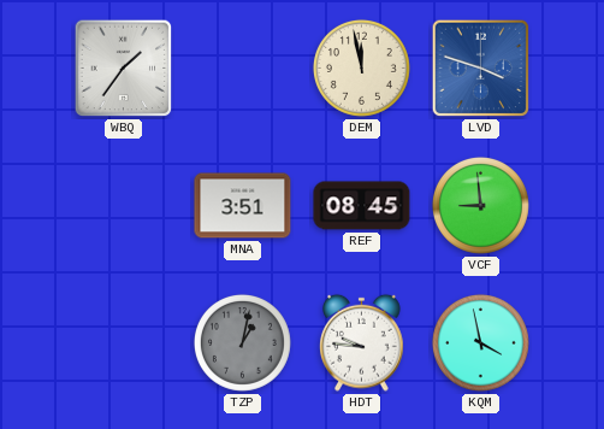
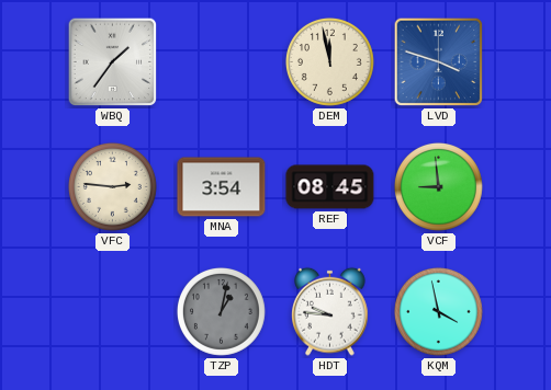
VFC: none -> 2:46
MNA: 3:51 -> 3:54
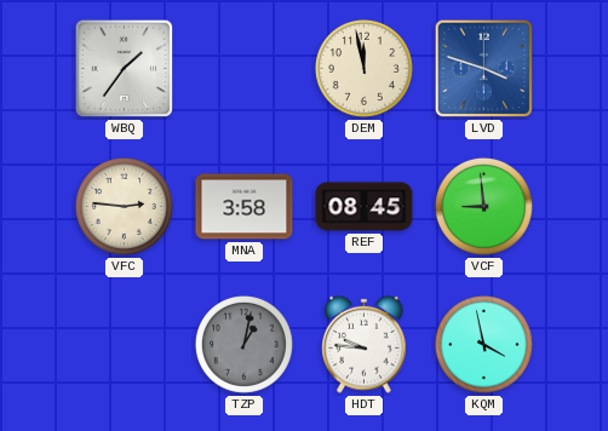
MNA: 3:54 -> 3:58
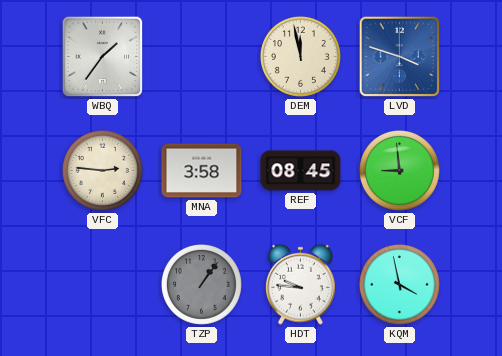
TZP: 1:02 -> 1:06
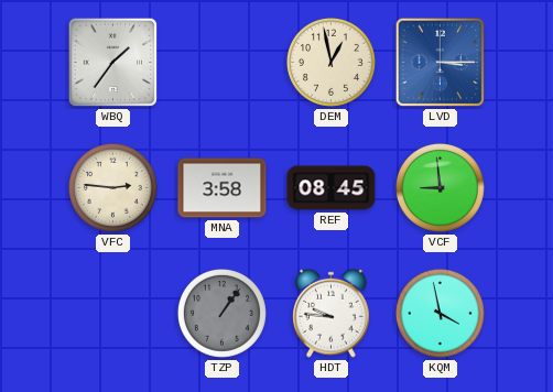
DEM: 11:58 -> 12:58
LVD: 3:48 -> 3:15
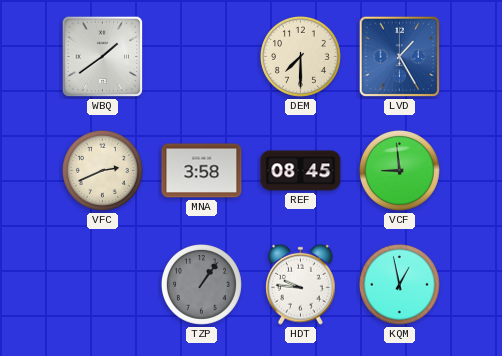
WBQ: 1:36 -> 1:39
DEM: 12:58 -> 7:30
LVD: 3:15 -> 1:25
VFC: 2:46 -> 2:41
KQM: 3:58 -> 12:58
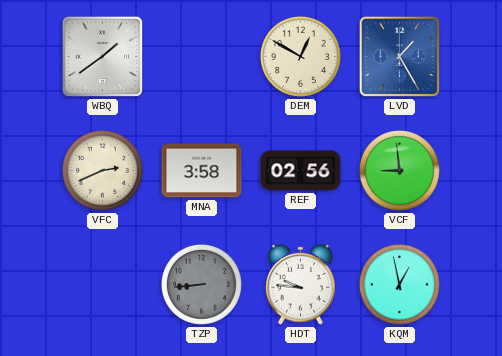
DEM: 7:30 -> 12:50
REF: 08:45 -> 02:56
TZP: 1:06 -> 8:44
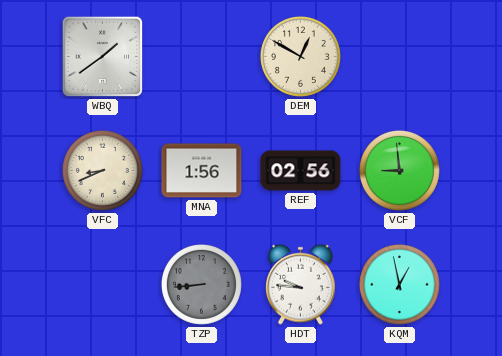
LVD: 1:25 -> none
VFC: 2:41 -> 8:41
MNA: 3:58 -> 1:56
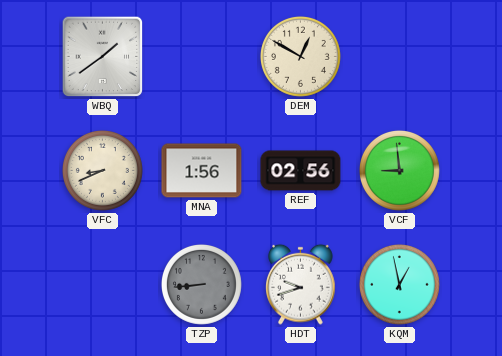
HDT: 9:46 -> 9:42
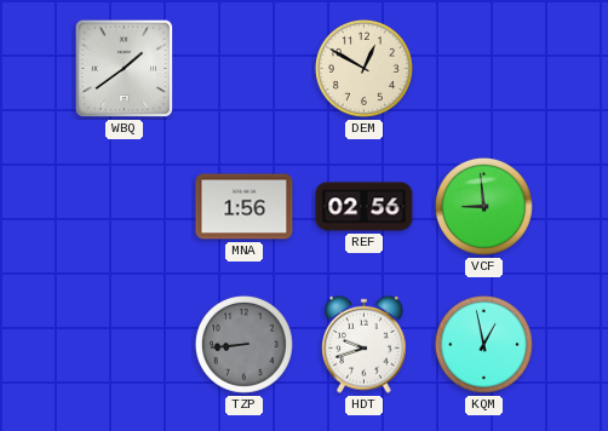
VFC: 8:41 -> none
